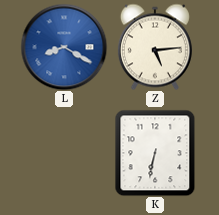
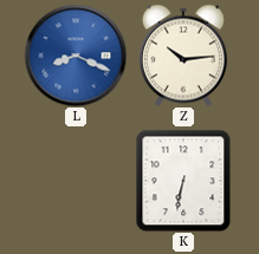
L: 8:20 -> 8:19
Z: 5:14 -> 10:14
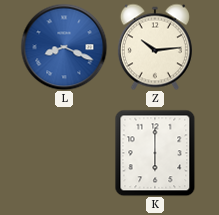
K: 6:32 -> 6:00
